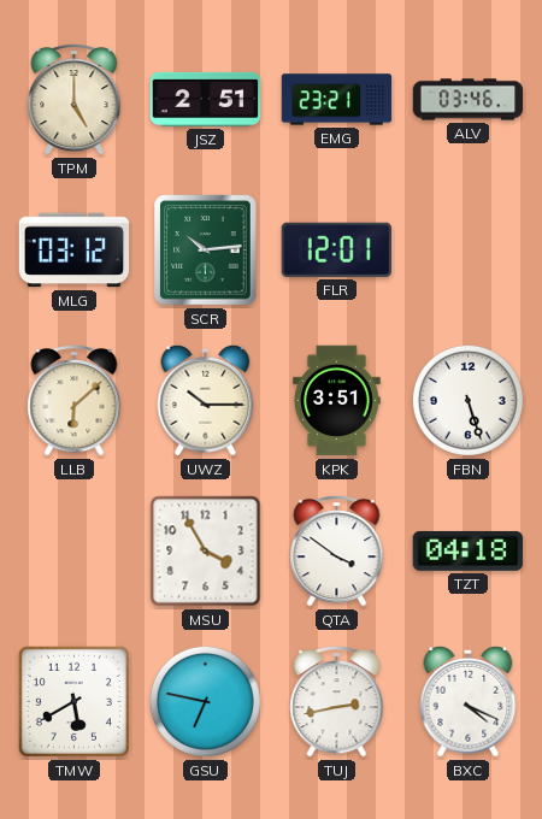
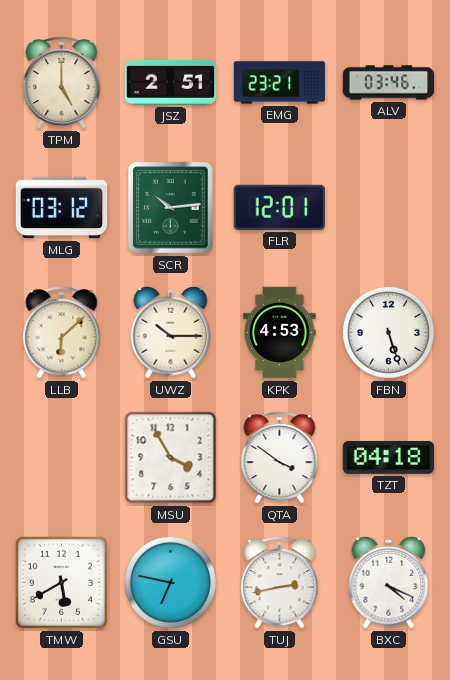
KPK: 3:51 -> 4:53
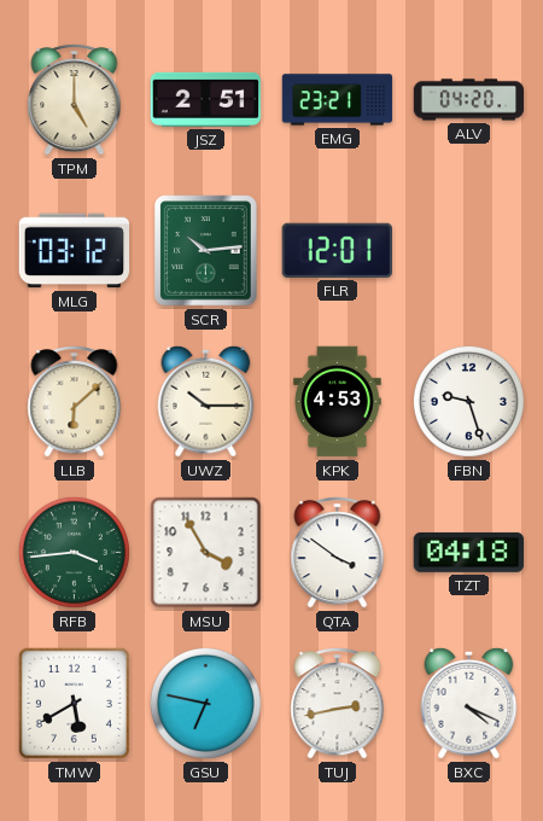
ALV: 03:46 -> 04:20
FBN: 5:27 -> 9:27
RFB: none -> 3:44
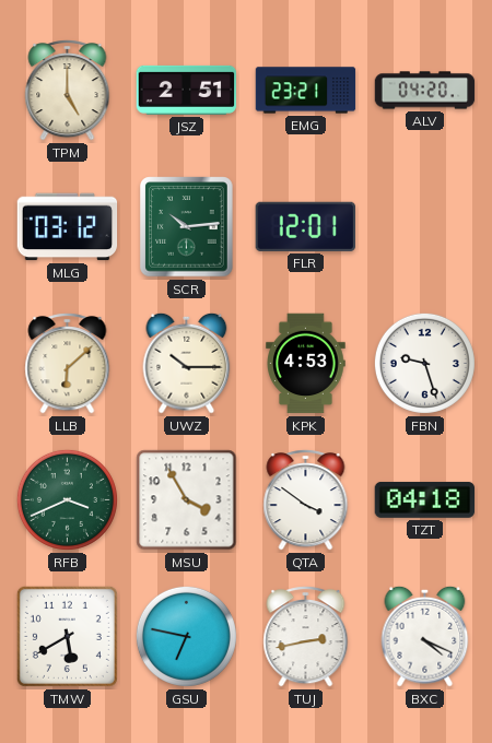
RFB: 3:44 -> 3:41
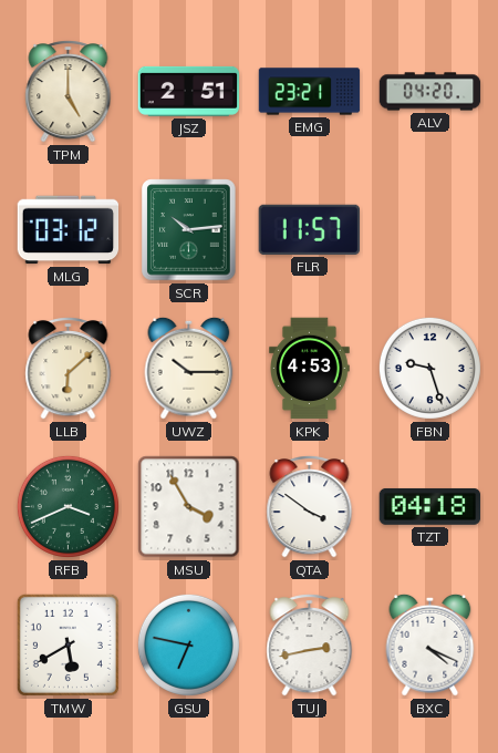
FLR: 12:01 -> 11:57
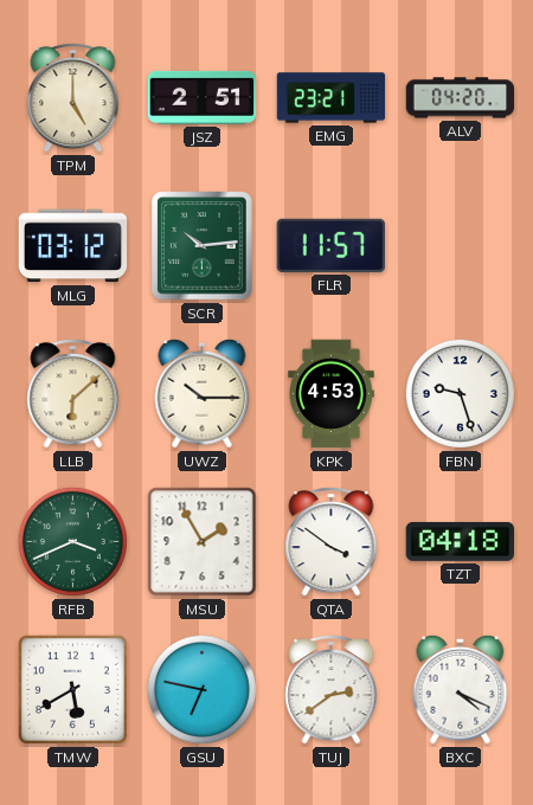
MSU: 3:55 -> 1:55
TUJ: 2:43 -> 2:39
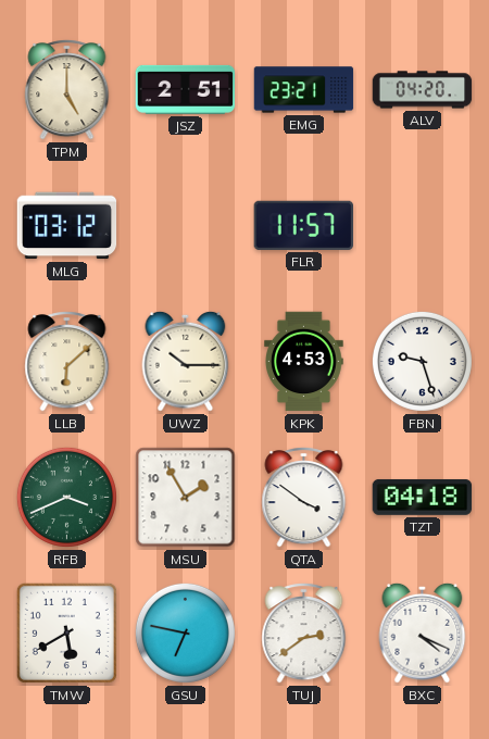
SCR: 10:14 -> none
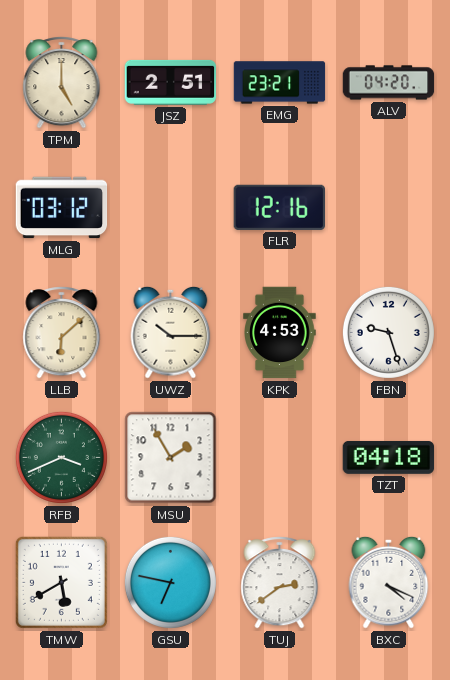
FLR: 11:57 -> 12:16
QTA: 3:51 -> none
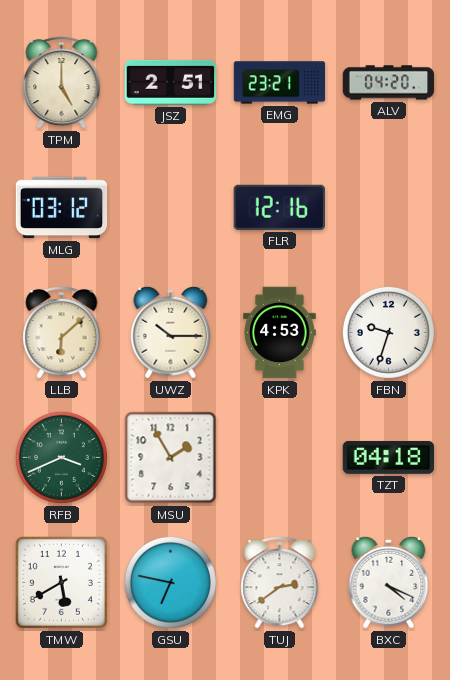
FBN: 9:27 -> 9:33
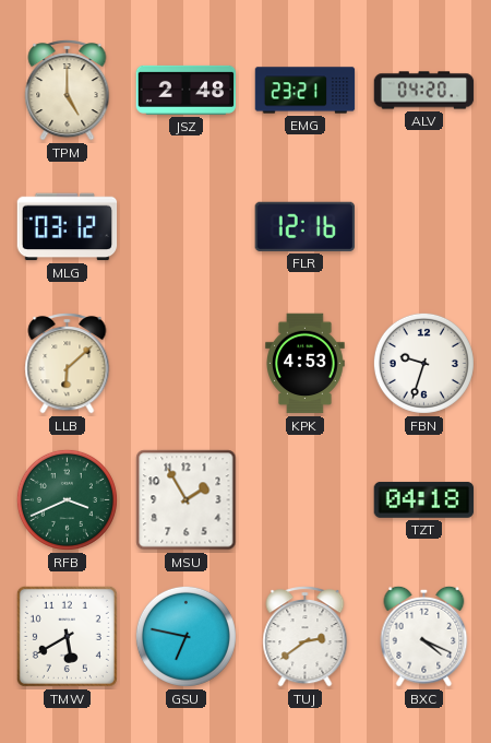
JSZ: 2:51 -> 2:48
UWZ: 10:15 -> none
